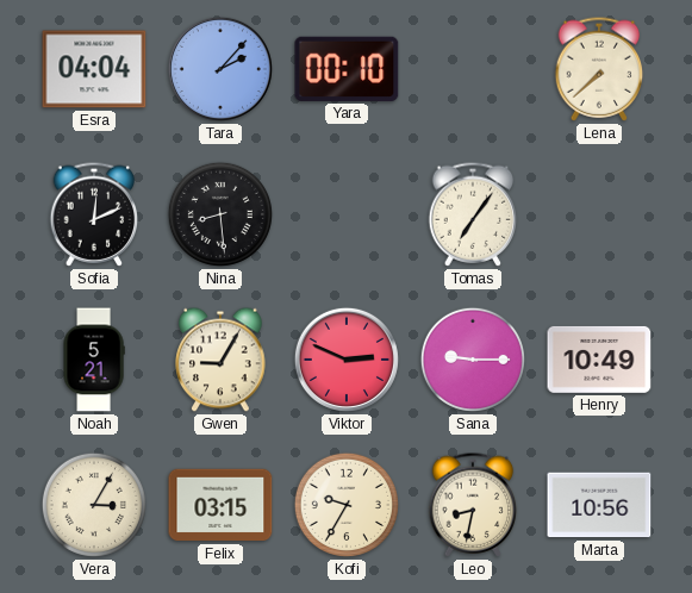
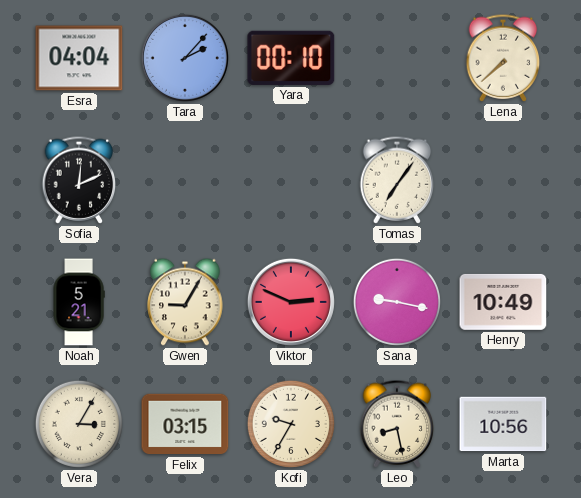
Nina: 8:29 -> none
Sana: 9:15 -> 9:17
Leo: 8:32 -> 8:28
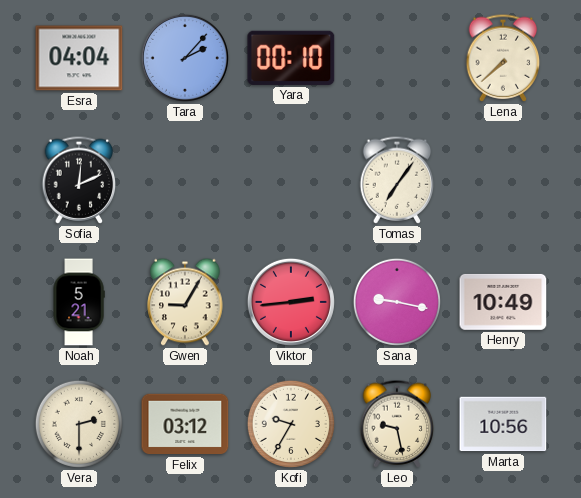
Viktor: 2:49 -> 2:44
Vera: 3:05 -> 2:30
Felix: 03:15 -> 03:12
Leo: 8:28 -> 9:28
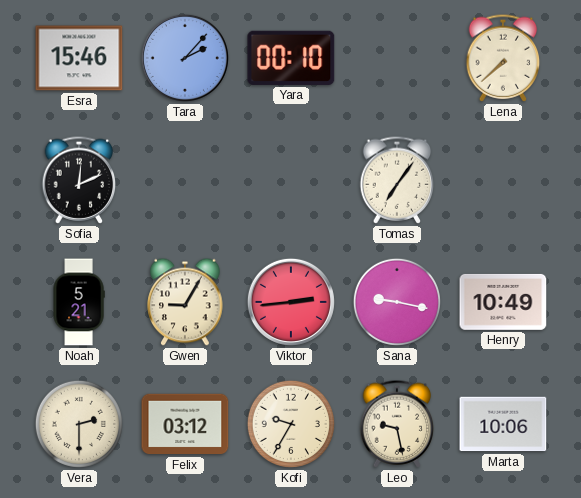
Esra: 04:04 -> 15:46
Marta: 10:56 -> 10:06
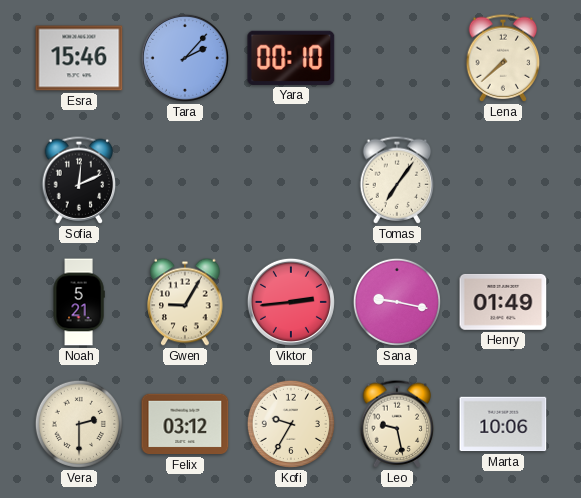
Henry: 10:49 -> 01:49
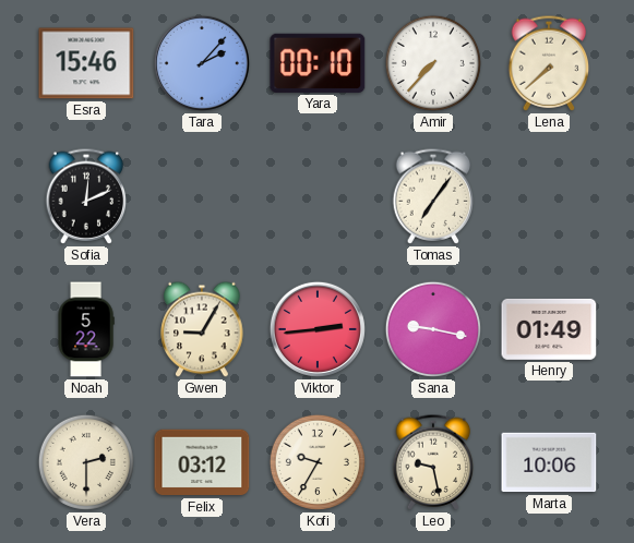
Amir: none -> 7:37
Noah: 5:21 -> 5:22
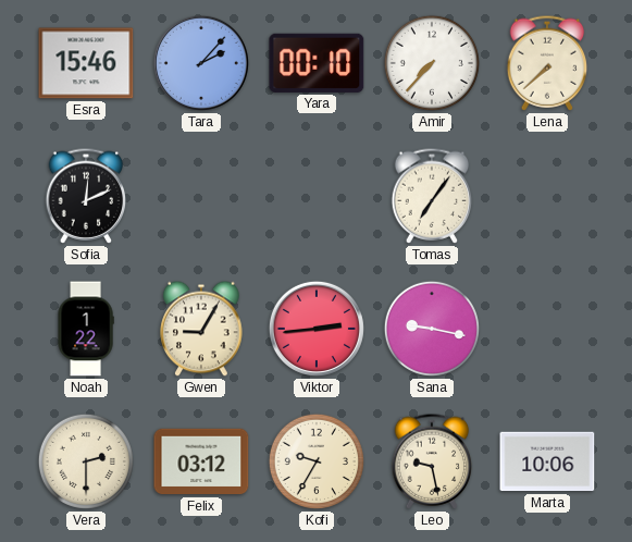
Noah: 5:22 -> 1:22
Henry: 01:49 -> none
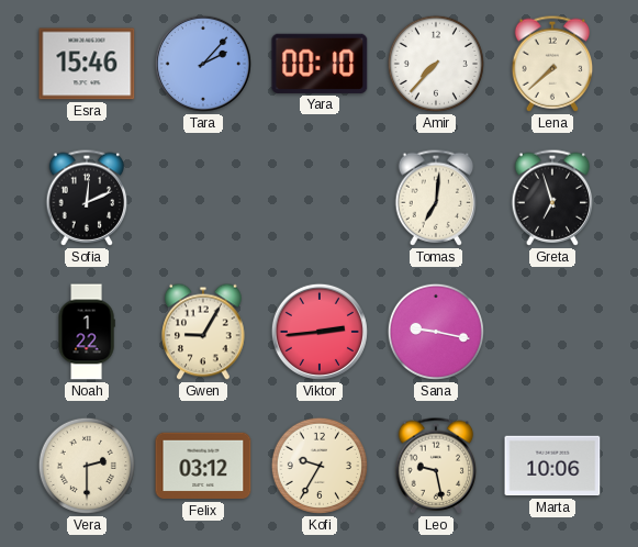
Tomas: 7:06 -> 7:01
Greta: none -> 6:57
